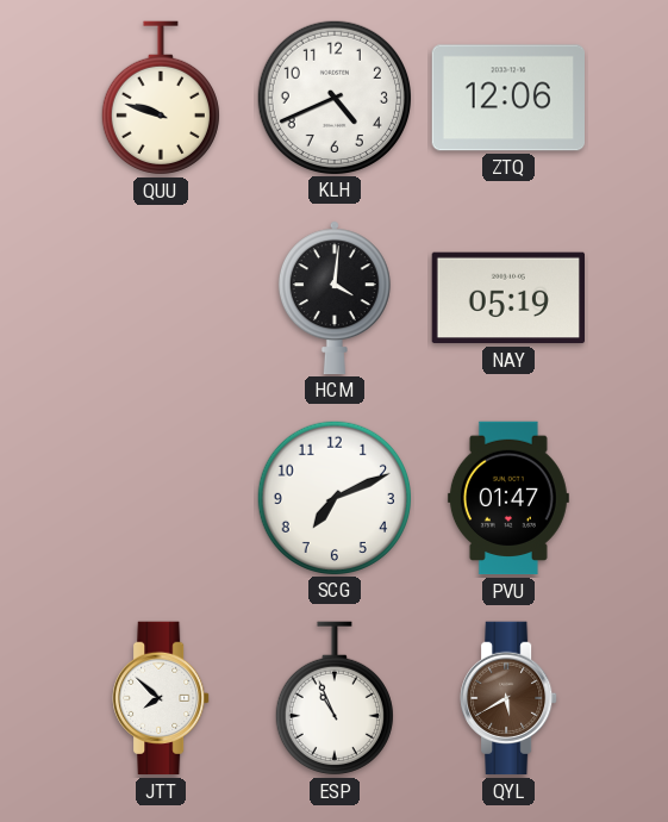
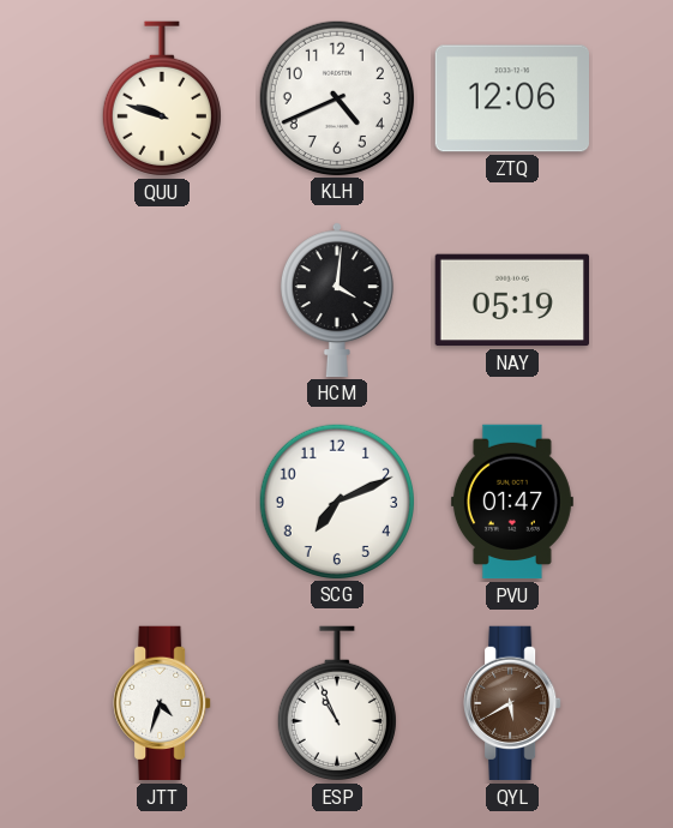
JTT: 7:52 -> 4:33
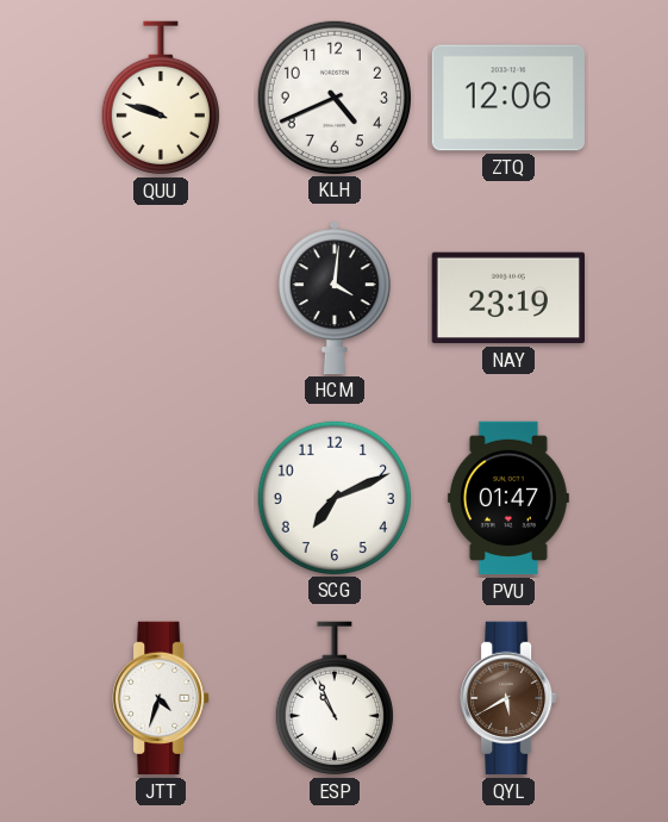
NAY: 05:19 -> 23:19
